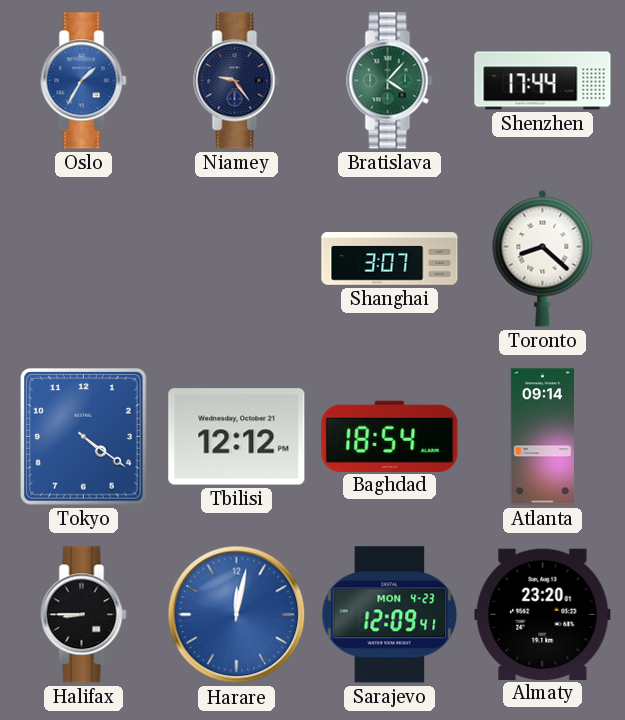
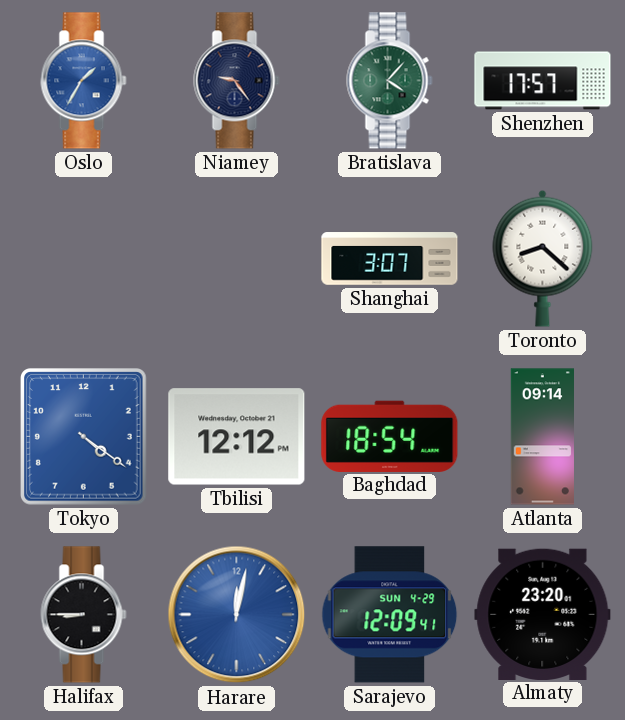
Shenzhen: 17:44 -> 17:57
Sarajevo date: MON 4-23 -> SUN 4-29
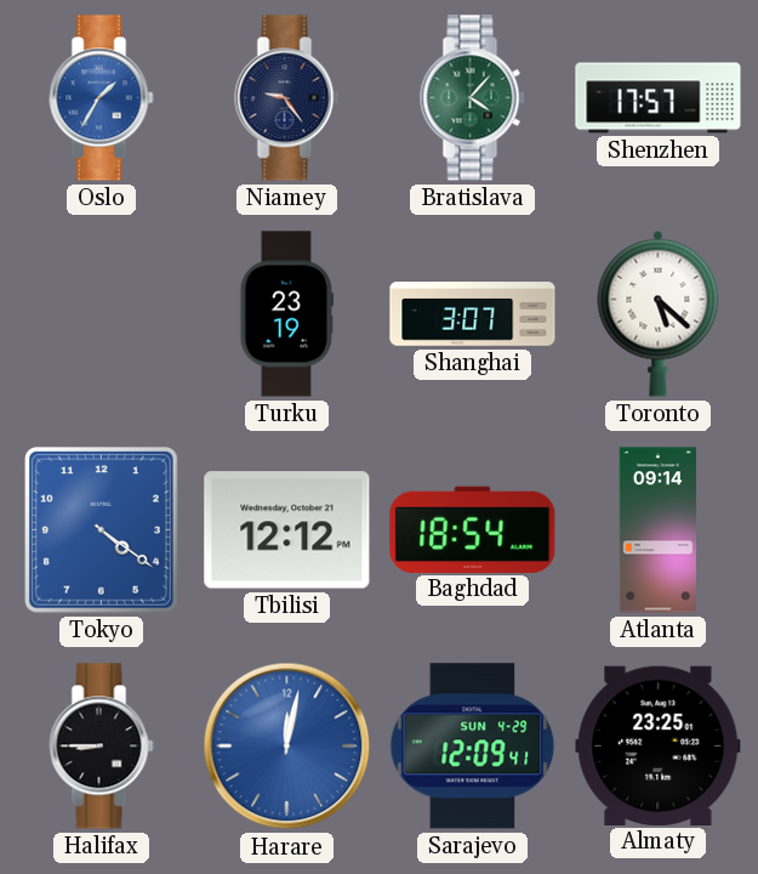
Turku: none -> 23:19
Toronto: 8:22 -> 5:22
Almaty: 23:20 -> 23:25
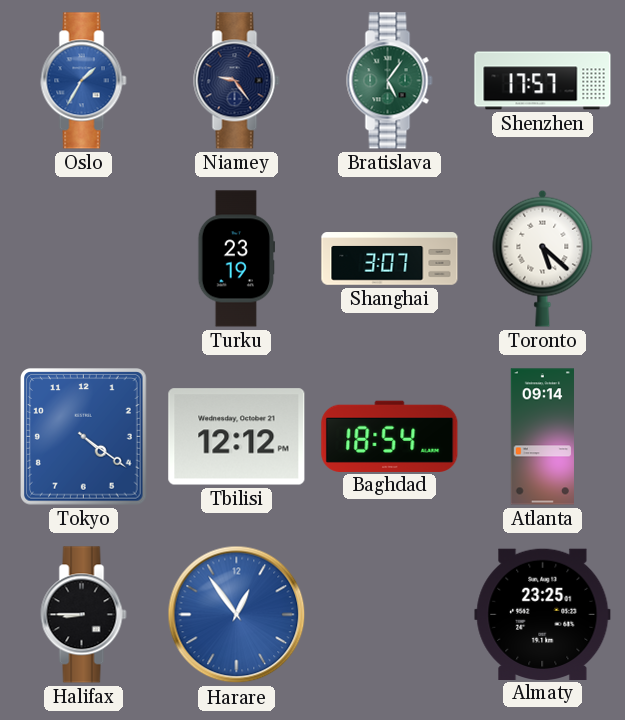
Bratislava: 4:07 -> 5:06
Harare: 12:02 -> 12:54
Sarajevo: 12:09 -> none
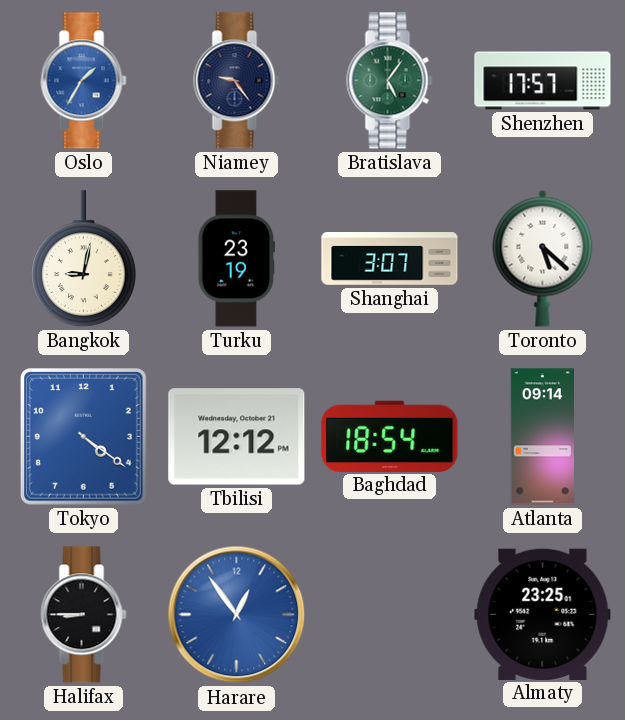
Bangkok: none -> 9:02
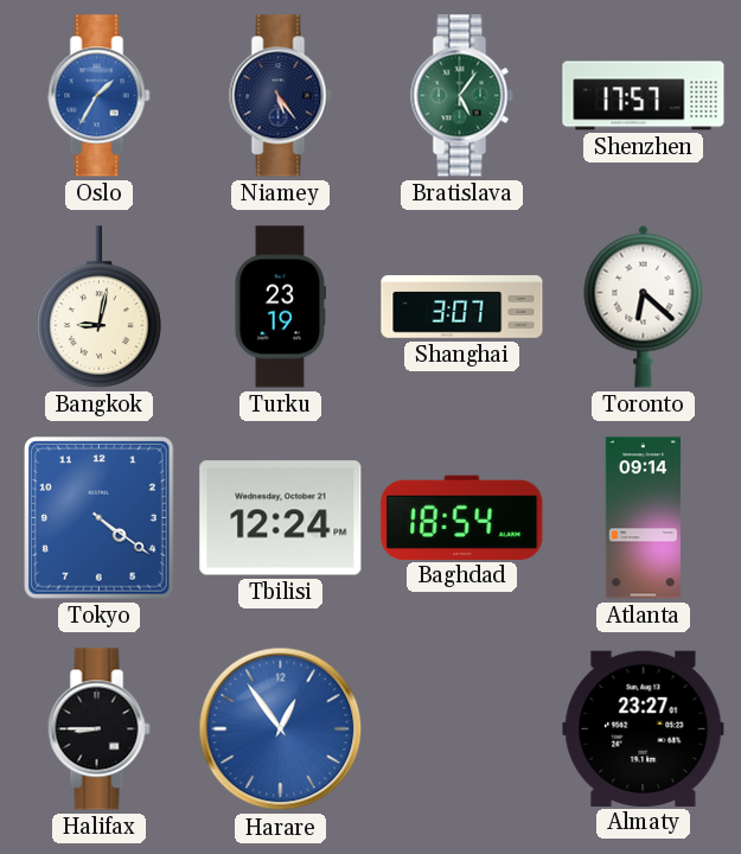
Niamey: 9:24 -> 5:24
Toronto: 5:22 -> 6:22
Tbilisi: 12:12 -> 12:24
Almaty: 23:25 -> 23:27
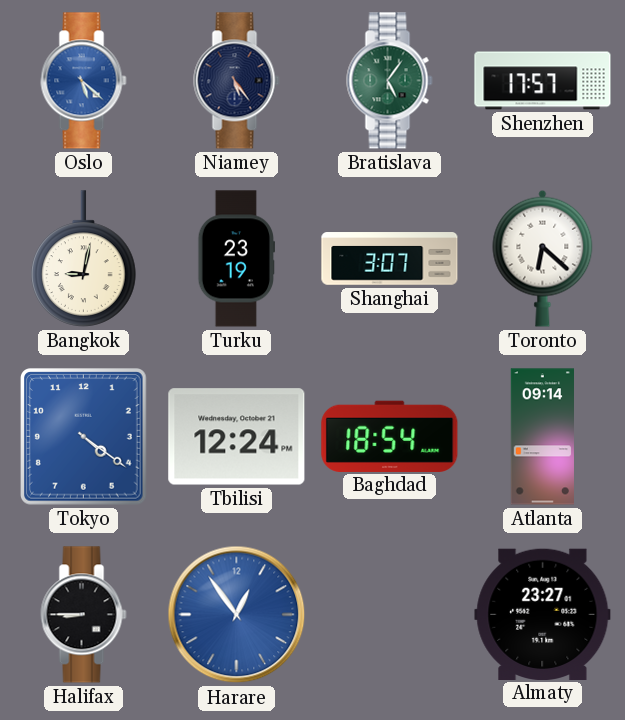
Oslo: 1:35 -> 5:22
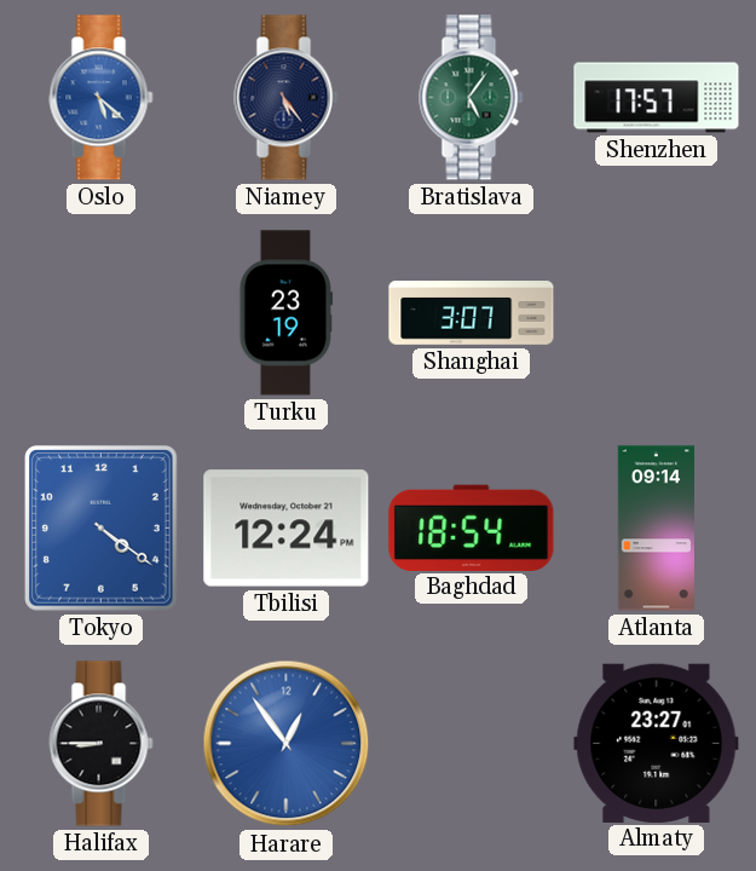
Bangkok: 9:02 -> none
Toronto: 6:22 -> none
